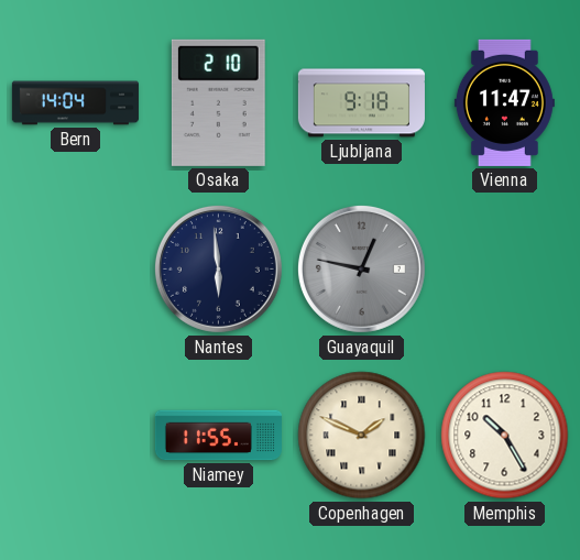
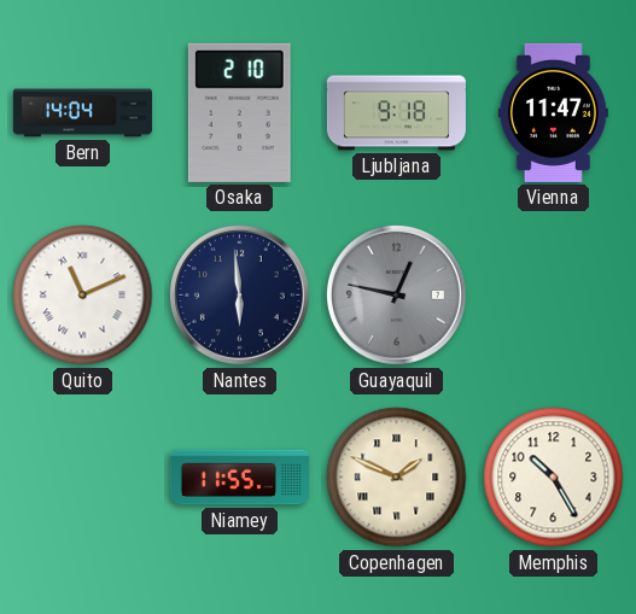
Quito: none -> 11:11
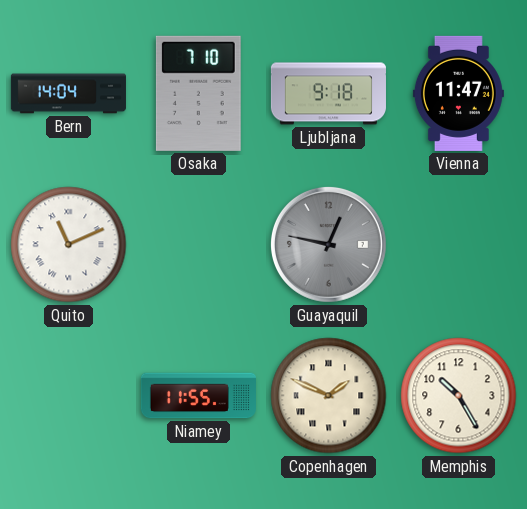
Osaka: 2:10 -> 7:10
Nantes: 5:59 -> none
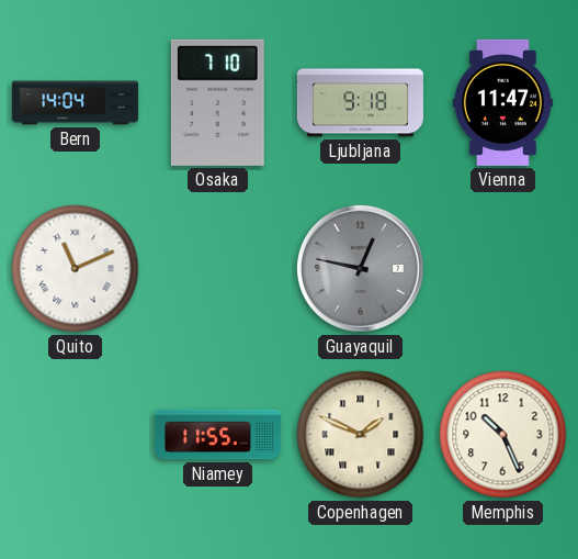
Memphis: 10:25 -> 10:26
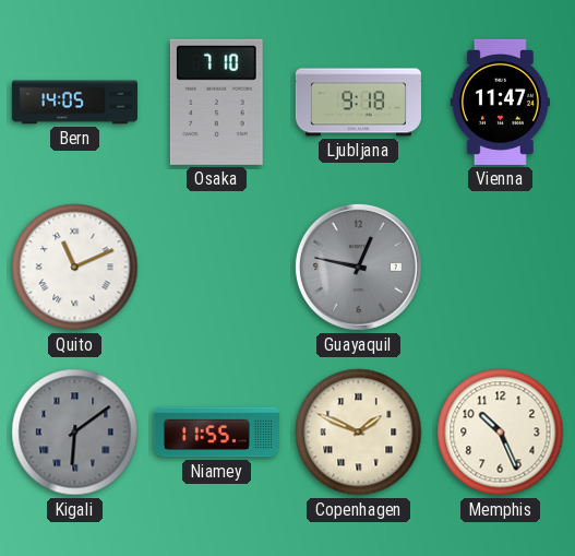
Bern: 14:04 -> 14:05
Kigali: none -> 6:09
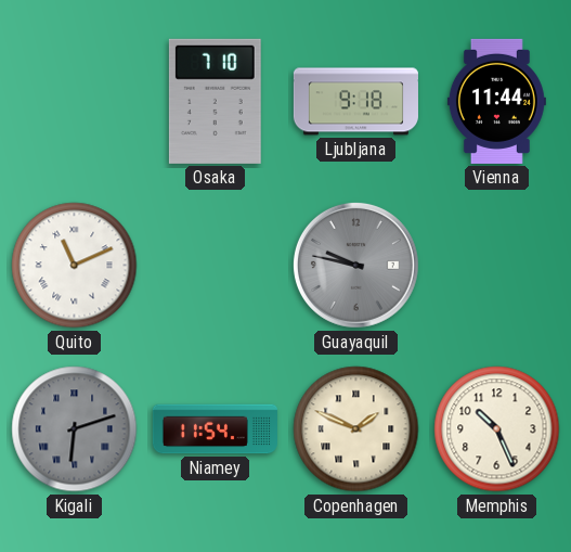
Bern: 14:05 -> none
Vienna: 11:47 -> 11:44
Guayaquil: 12:47 -> 9:47
Kigali: 6:09 -> 6:12
Niamey: 11:55 -> 11:54
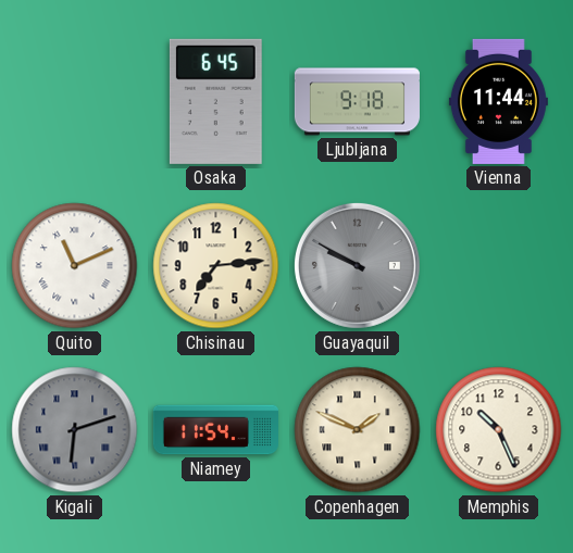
Osaka: 7:10 -> 6:45
Chisinau: none -> 7:14
Guayaquil: 9:47 -> 9:50
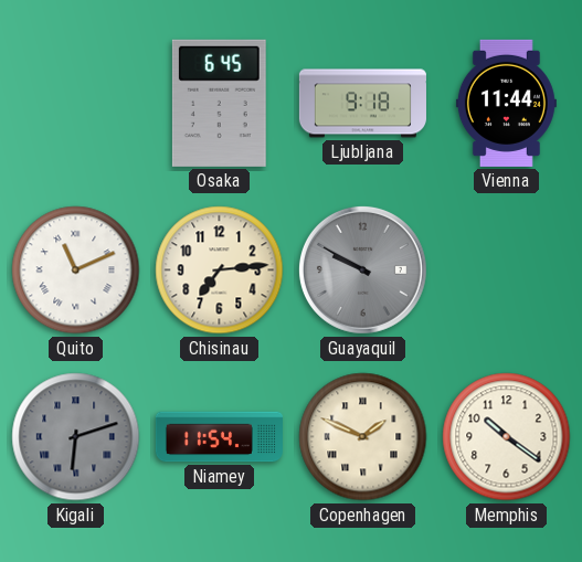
Memphis: 10:26 -> 10:21
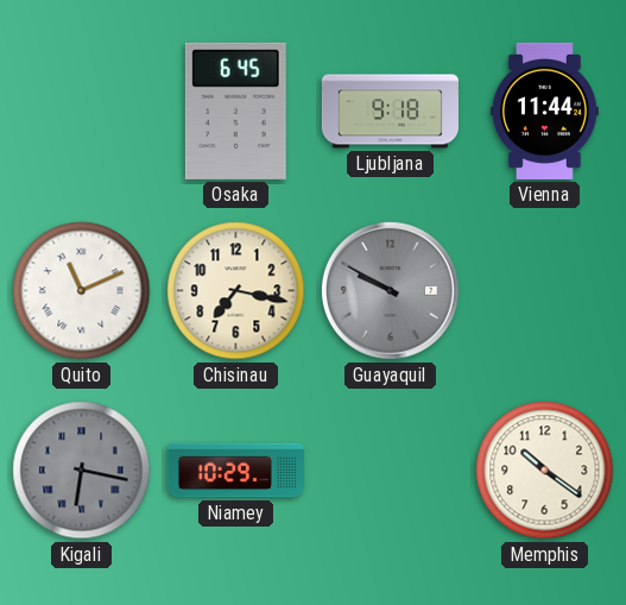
Chisinau: 7:14 -> 7:17
Kigali: 6:12 -> 6:17
Niamey: 11:54 -> 10:29
Copenhagen: 1:49 -> none
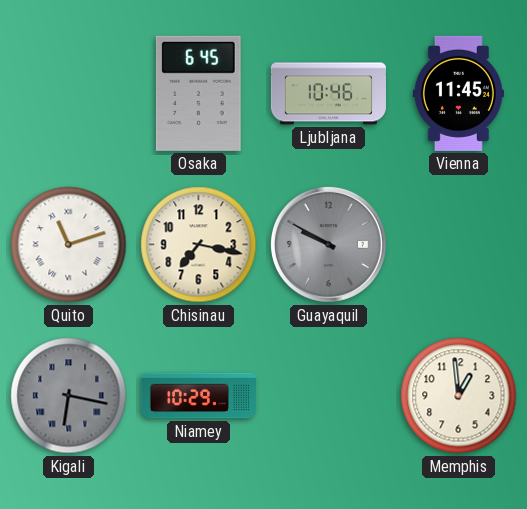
Ljubljana: 9:18 -> 10:46
Vienna: 11:44 -> 11:45
Quito: 11:11 -> 11:12
Memphis: 10:21 -> 12:59
